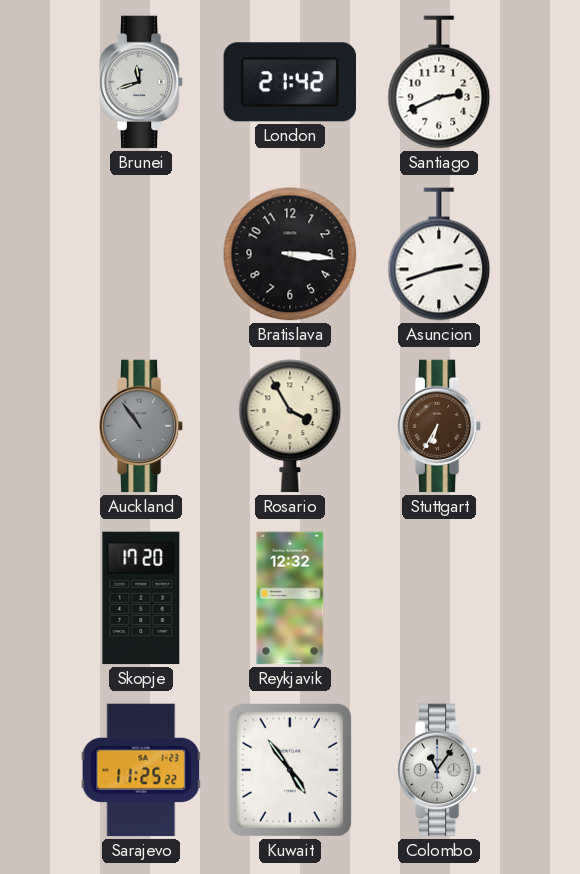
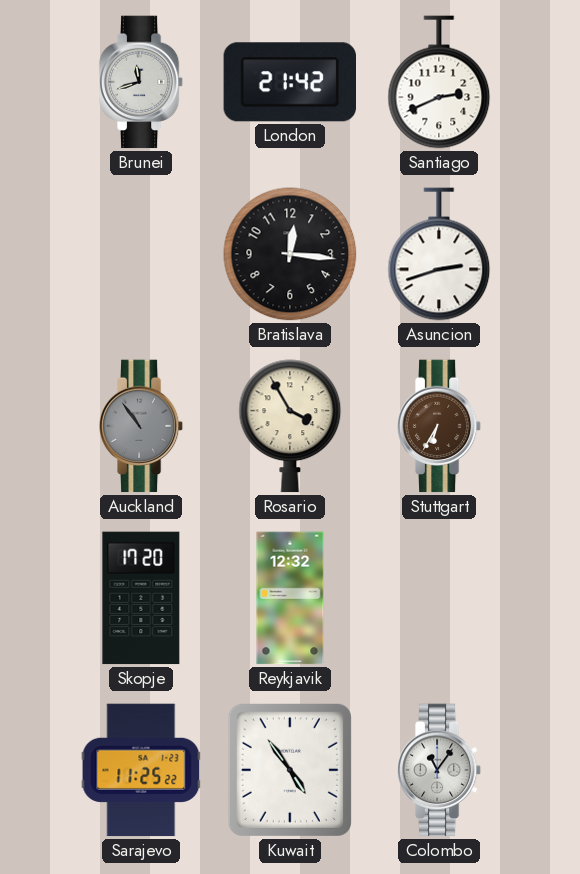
Bratislava: 3:16 -> 12:16
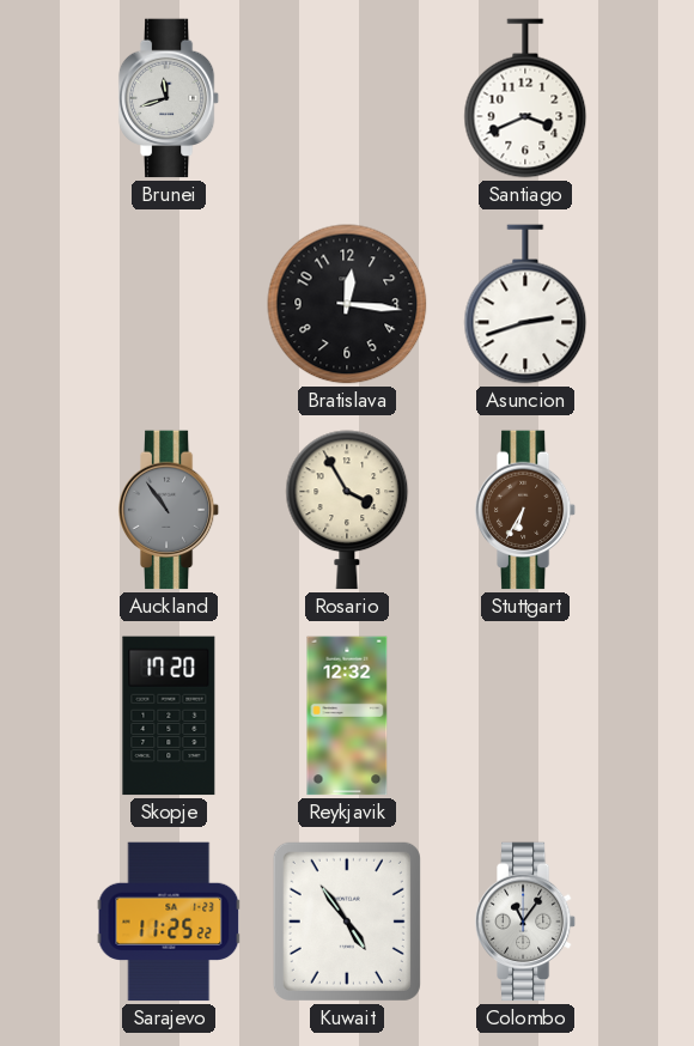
London: 21:42 -> none
Santiago: 2:41 -> 3:41
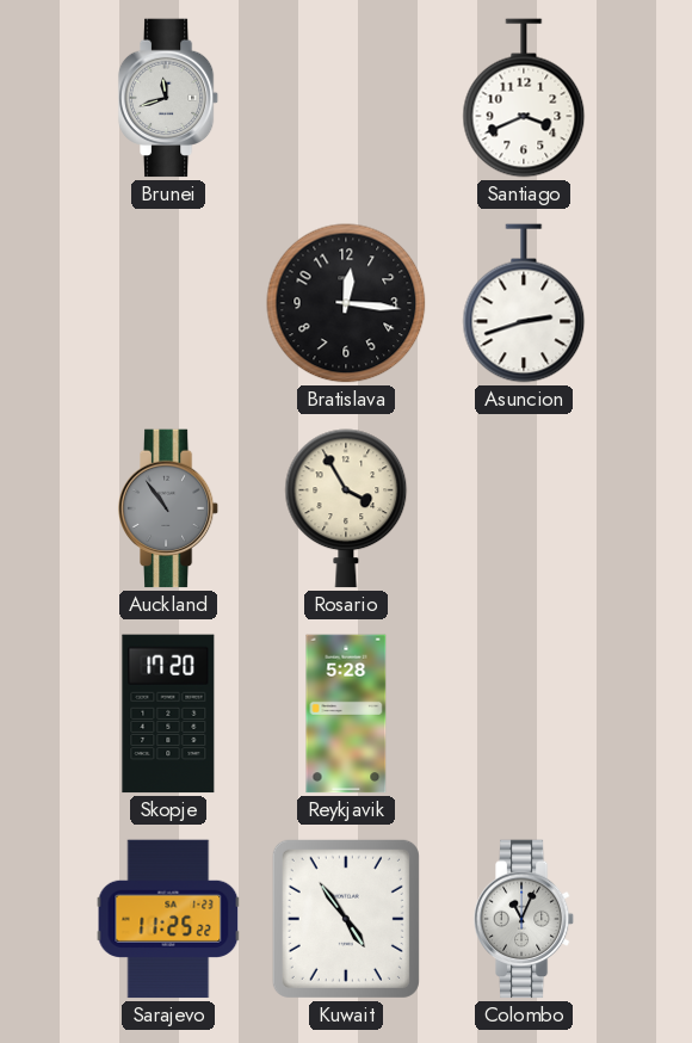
Stuttgart: 6:35 -> none
Reykjavik: 12:32 -> 5:28
Colombo: 11:06 -> 11:04
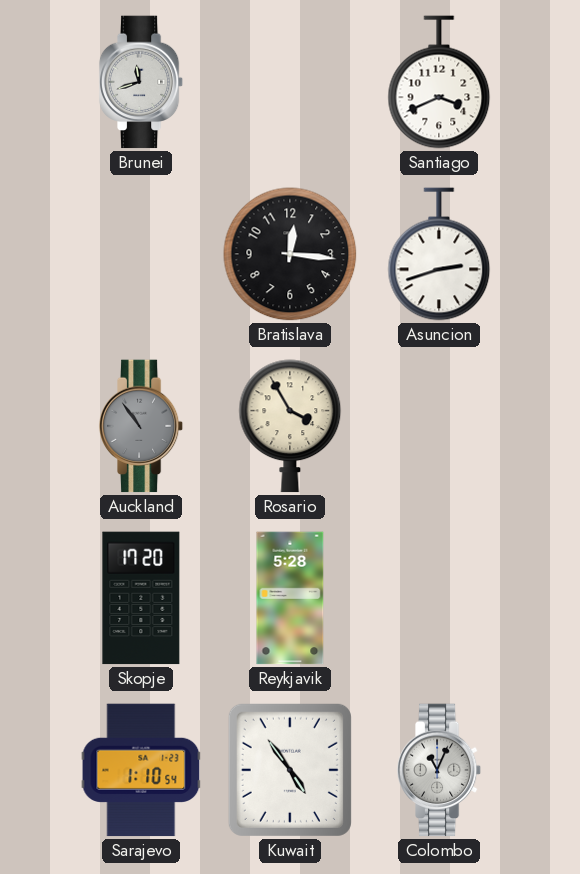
Sarajevo: 11:25 -> 1:10
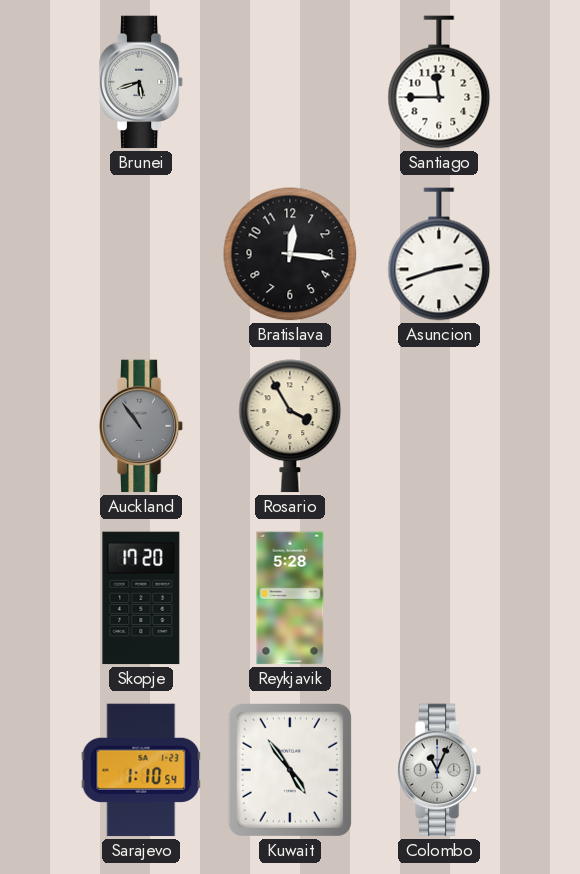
Brunei: 11:42 -> 5:42
Santiago: 3:41 -> 11:45
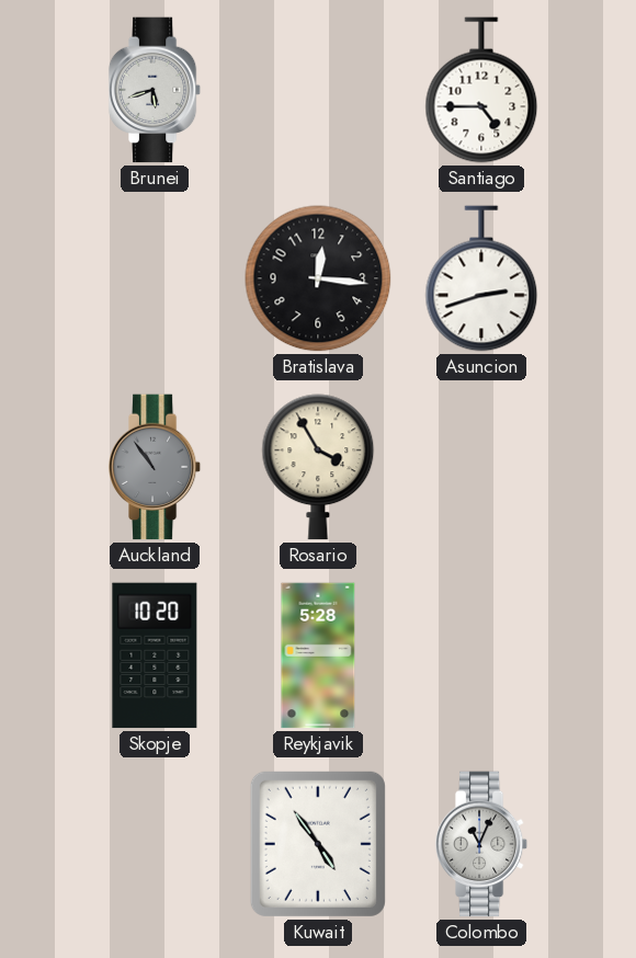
Santiago: 11:45 -> 4:45
Skopje: 17:20 -> 10:20
Sarajevo: 1:10 -> none
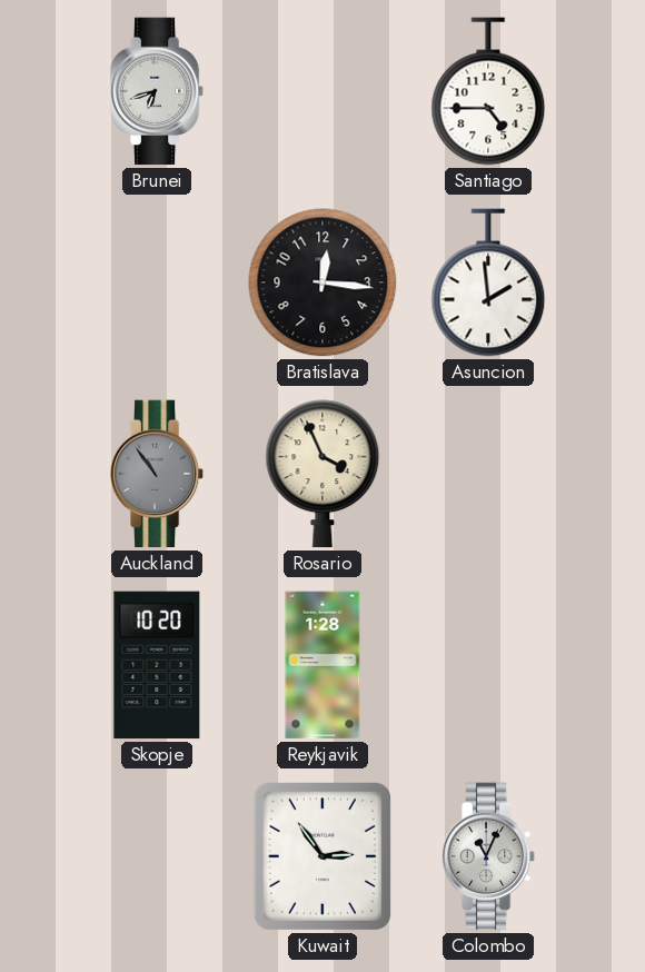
Brunei: 5:42 -> 6:42
Asuncion: 2:42 -> 1:59
Rosario: 3:55 -> 3:56
Reykjavik: 5:28 -> 1:28
Kuwait: 4:54 -> 2:54
